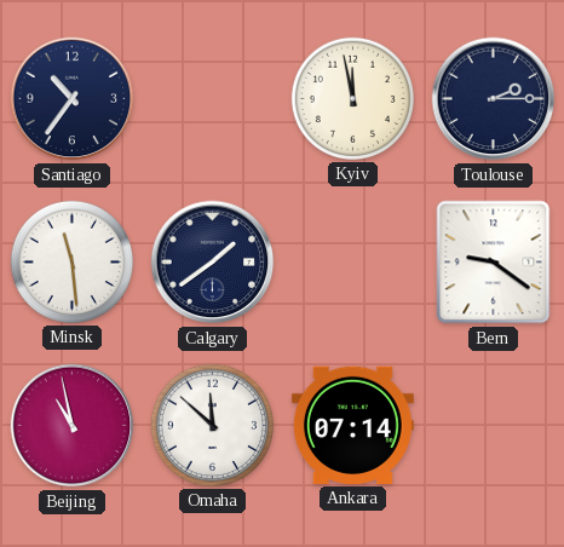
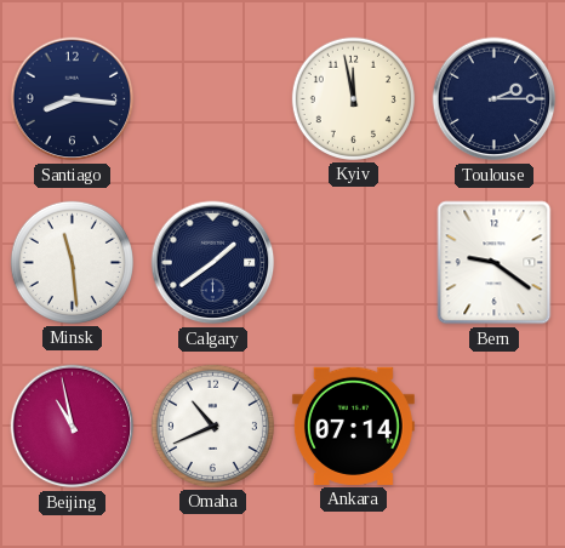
Santiago: 10:36 -> 8:16
Omaha: 11:52 -> 10:41
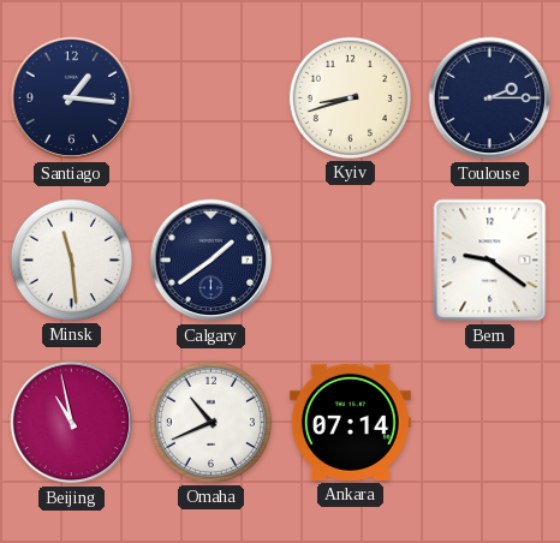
Santiago: 8:16 -> 1:16
Kyiv: 11:58 -> 8:42
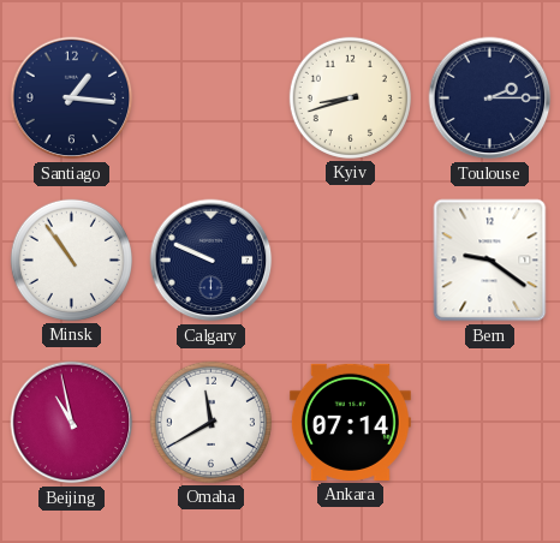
Minsk: 11:29 -> 10:54
Calgary: 1:39 -> 9:49
Omaha: 10:41 -> 11:40
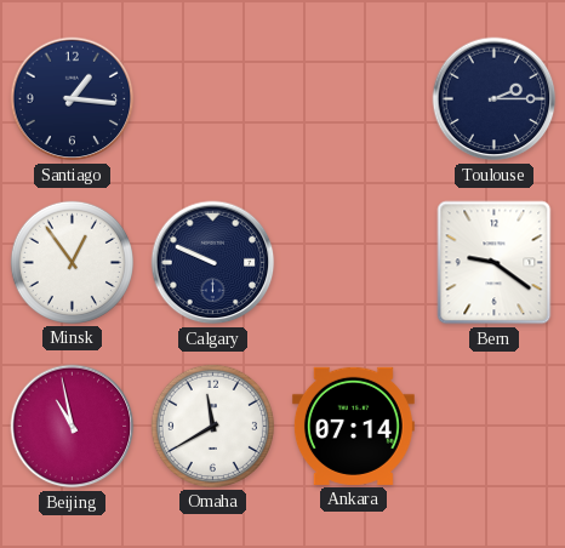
Kyiv: 8:42 -> none
Minsk: 10:54 -> 12:54
